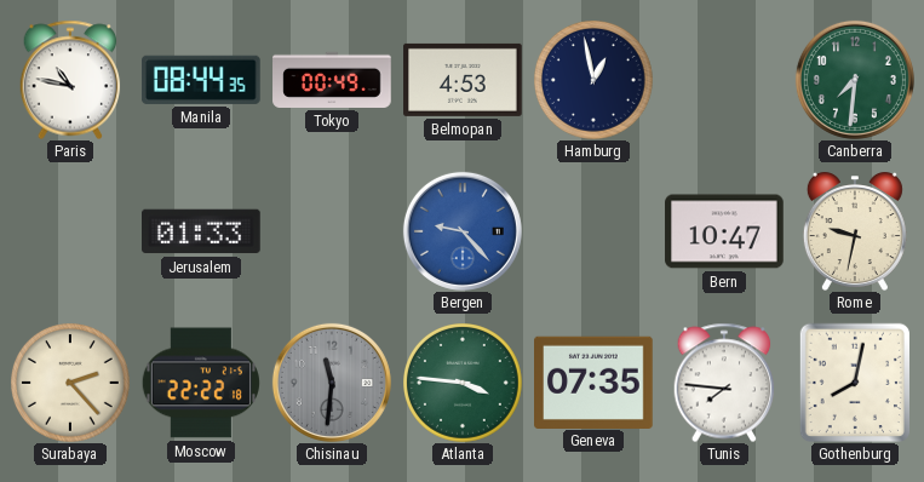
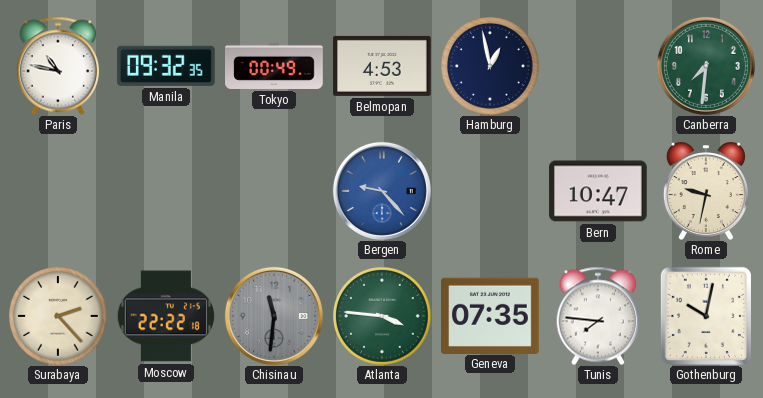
Manila: 08:44 -> 09:32
Jerusalem: 01:33 -> none
Gothenburg: 8:02 -> 10:02
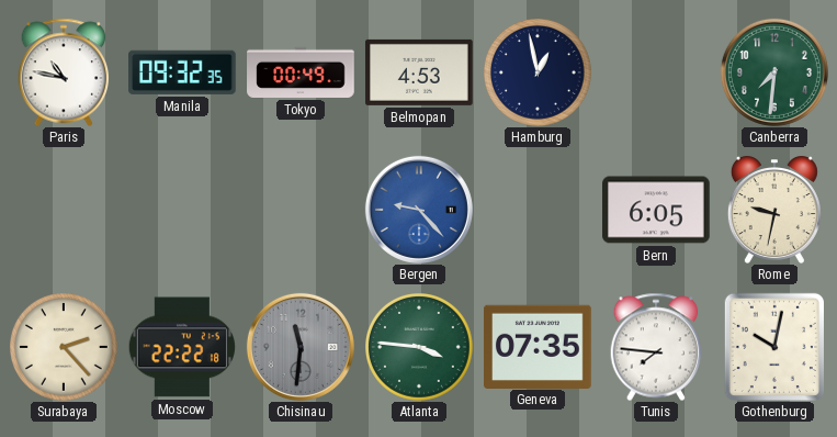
Bern: 10:47 -> 6:05
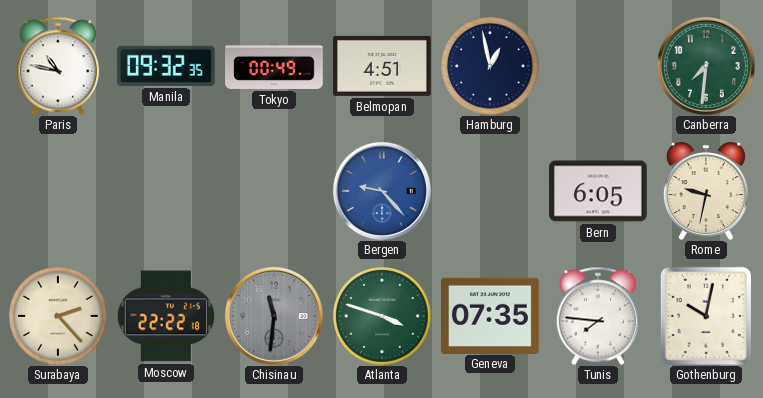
Belmopan: 4:53 -> 4:51
Atlanta: 3:46 -> 3:48
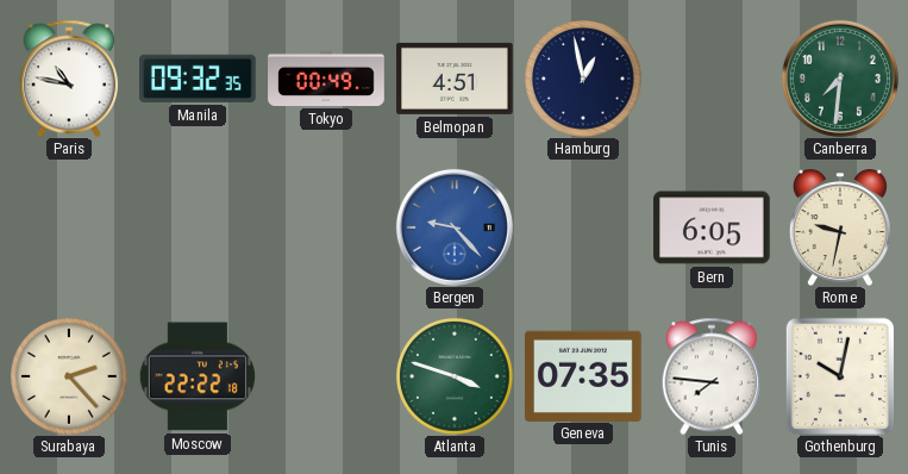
Chisinau: 11:31 -> none
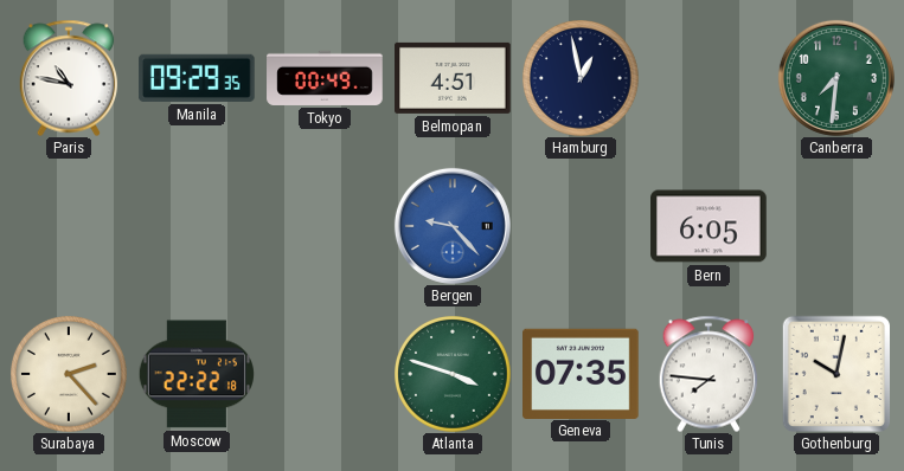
Manila: 09:32 -> 09:29
Rome: 9:32 -> none
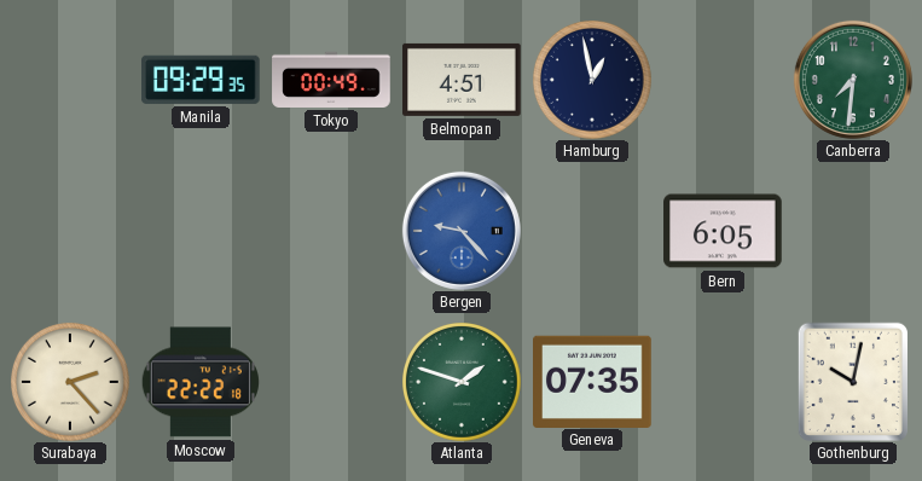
Paris: 10:47 -> none
Atlanta: 3:48 -> 1:48
Tunis: 7:46 -> none
